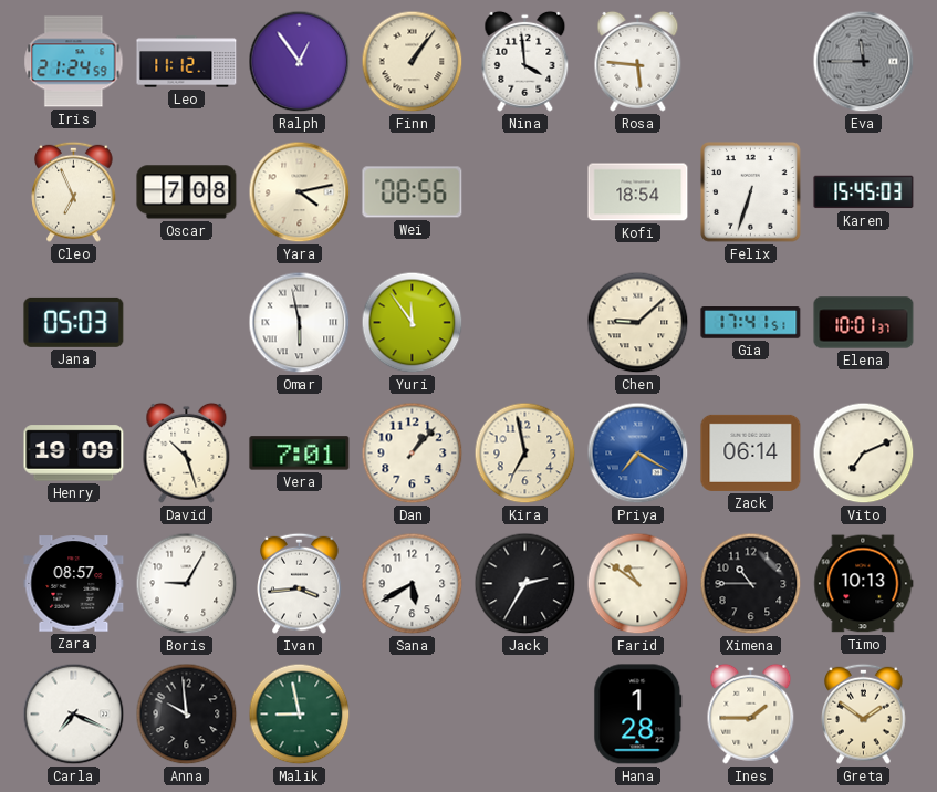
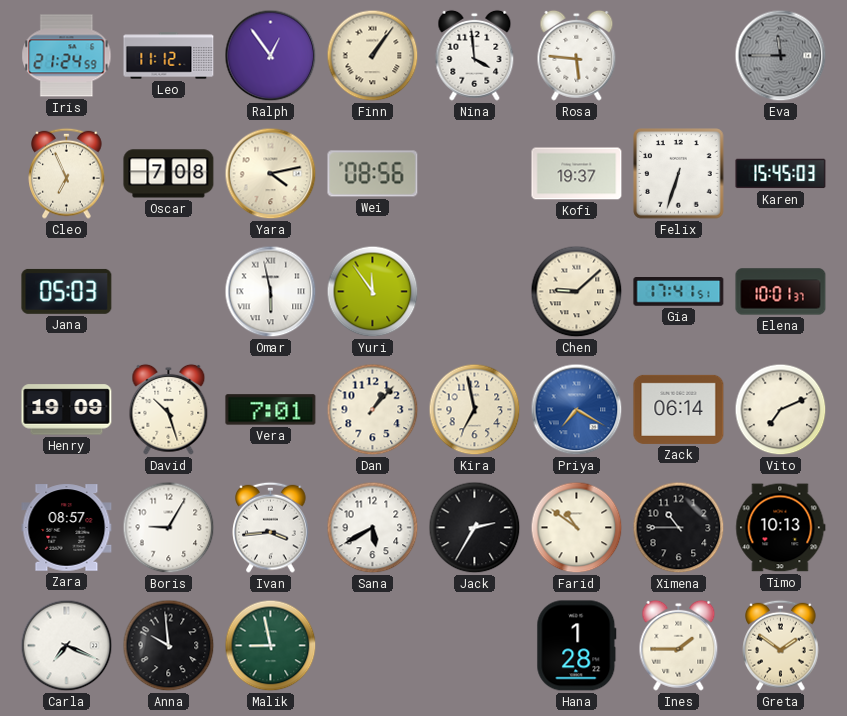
Kofi: 18:54 -> 19:37
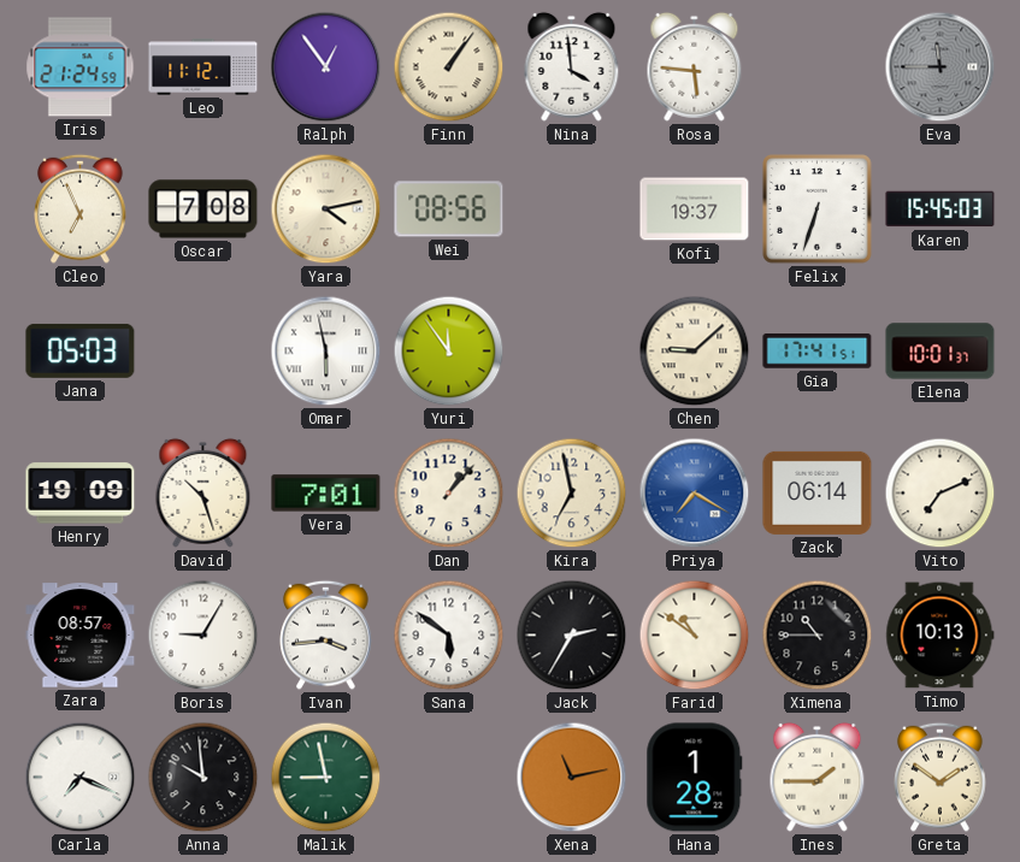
Sana: 5:40 -> 5:51
Xena: none -> 11:13
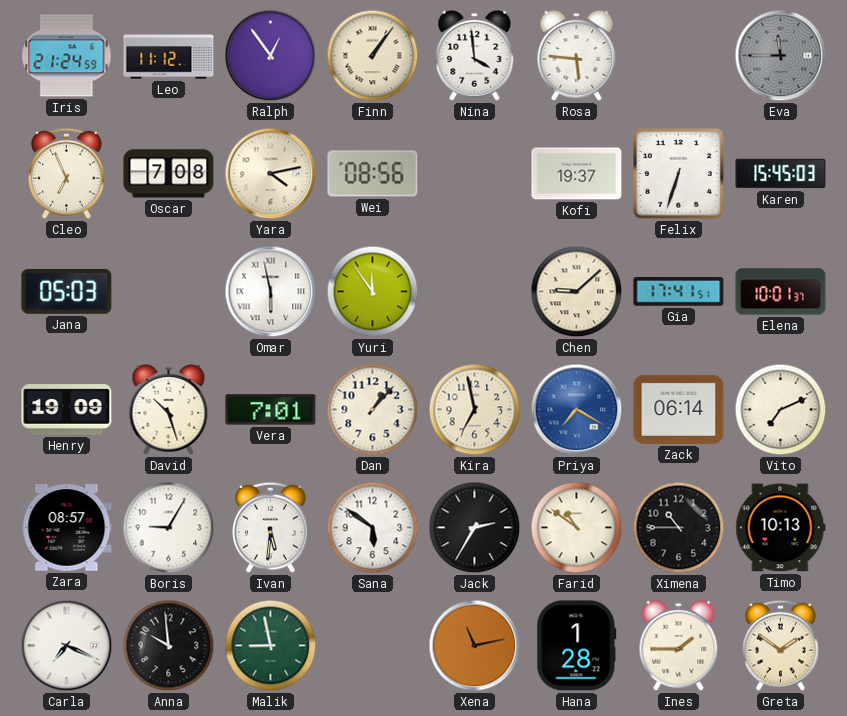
Ivan: 3:44 -> 5:31
